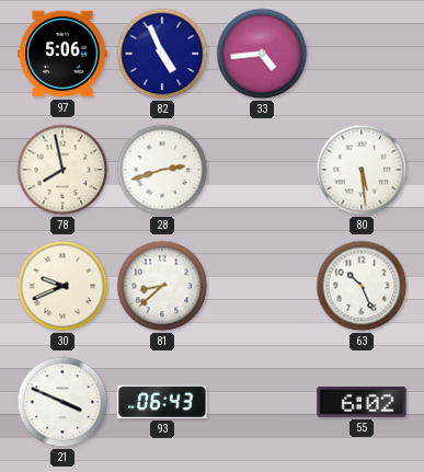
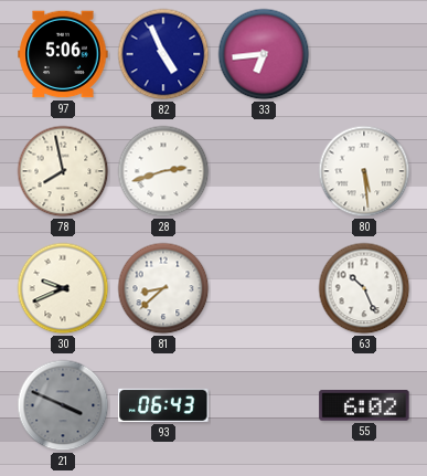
33: 4:44 -> 6:44
21 dial: white -> grey
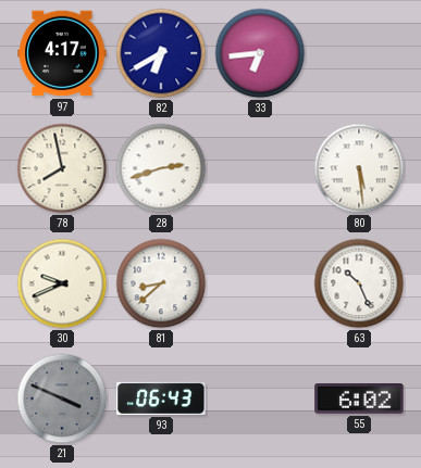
97: 5:06 -> 4:17
82: 4:56 -> 6:40
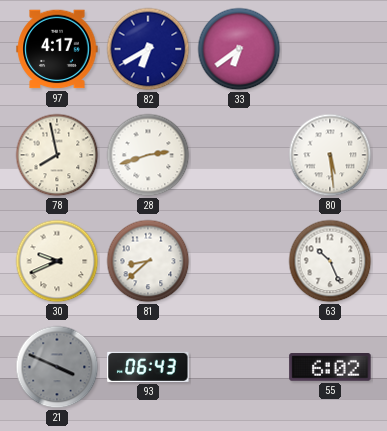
33: 6:44 -> 6:39
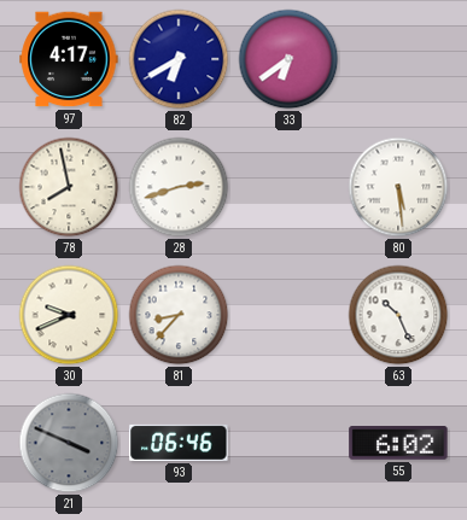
81: 8:38 -> 8:37
93: 06:43 -> 06:46
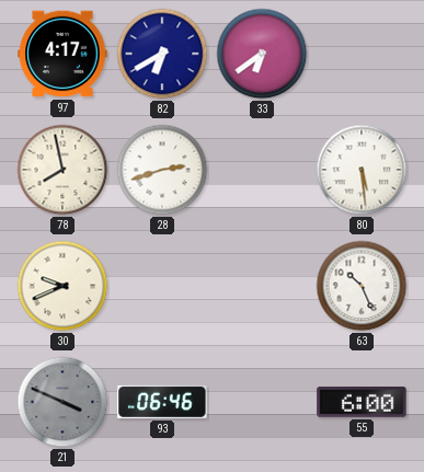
81: 8:37 -> none
55: 6:02 -> 6:00
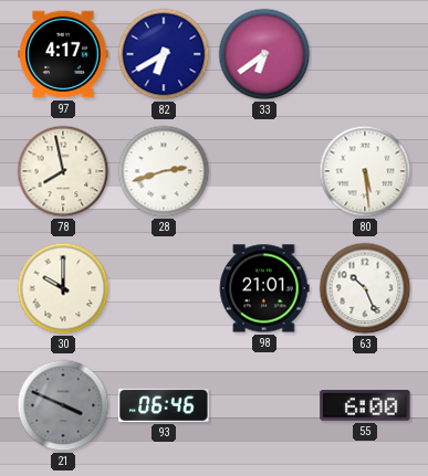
30: 9:41 -> 10:00
98: none -> 21:01
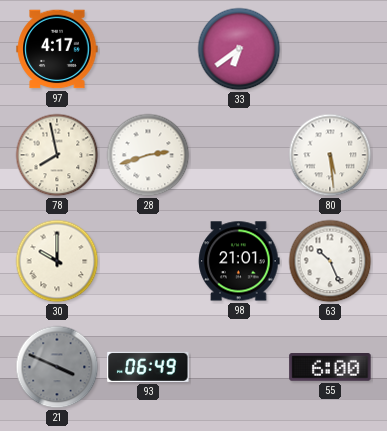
82: 6:40 -> none
93: 06:46 -> 06:49
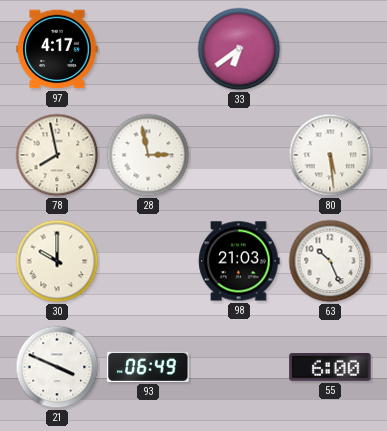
28: 2:42 -> 2:58
98: 21:01 -> 21:03
21 dial: grey -> white
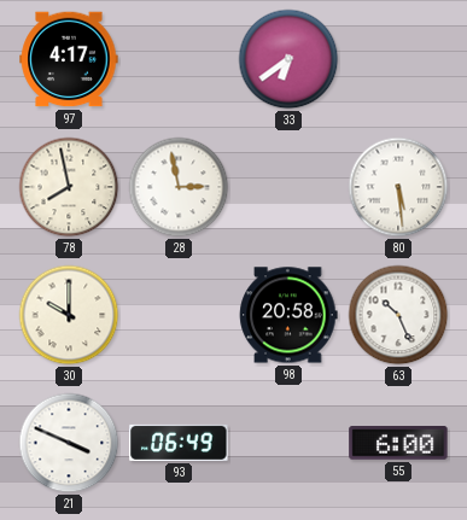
98: 21:03 -> 20:58
